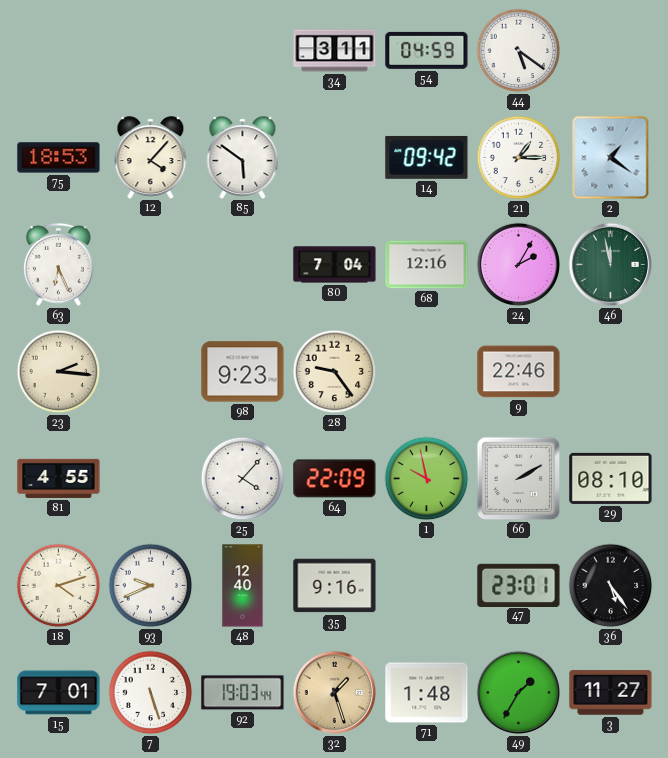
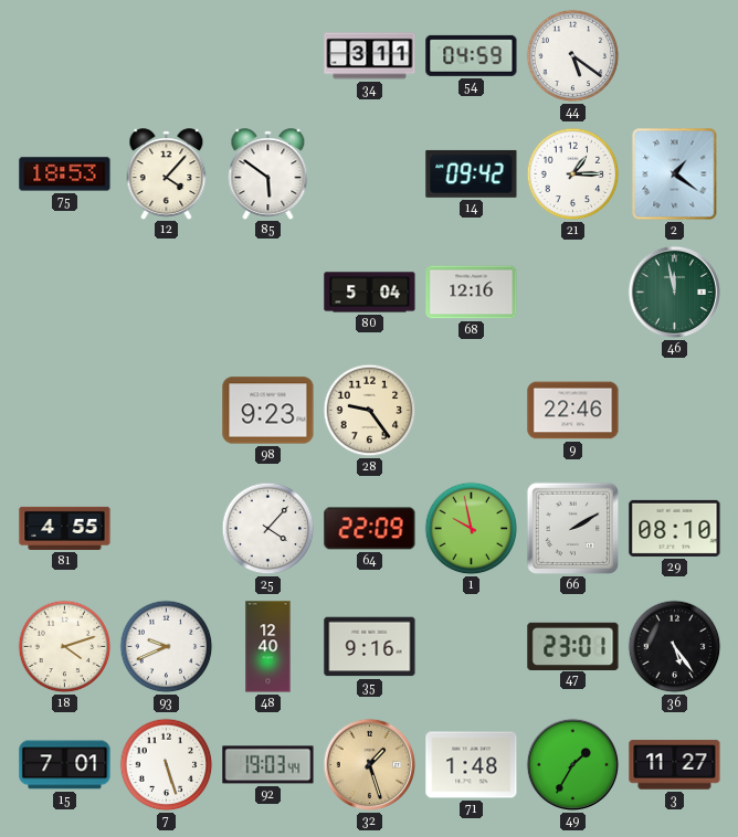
63: 6:26 -> none
80: 7:04 -> 5:04
24: 2:05 -> none
23: 2:16 -> none
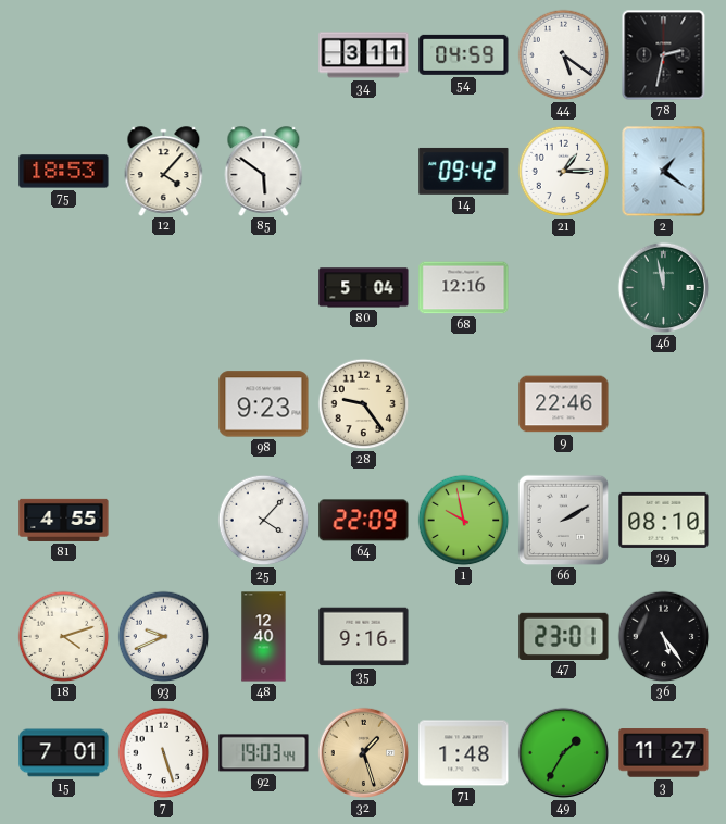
78: none -> 2:32
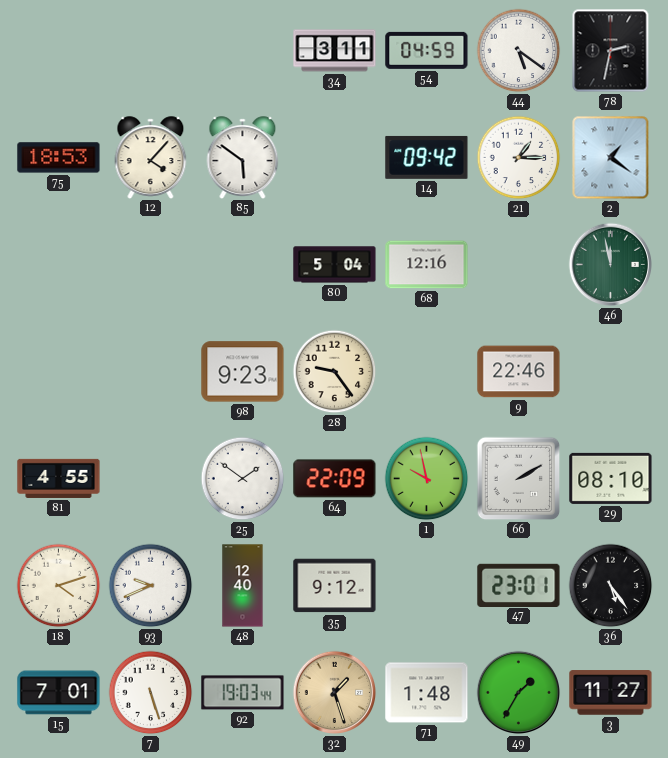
25: 4:07 -> 1:51
35: 9:16 -> 9:12
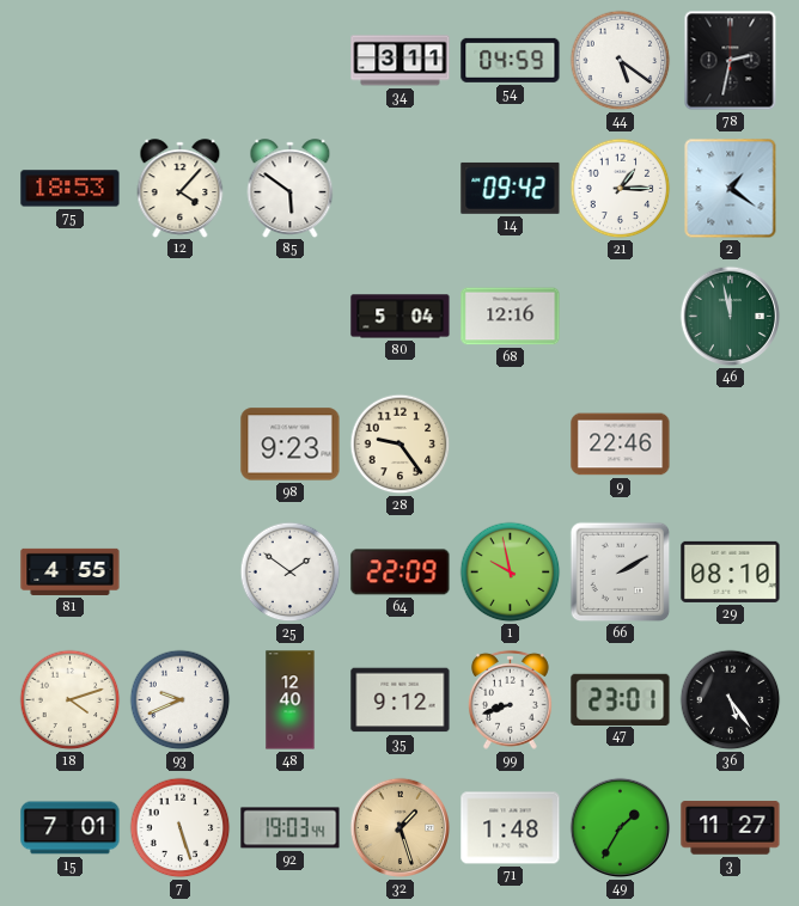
99: none -> 8:42
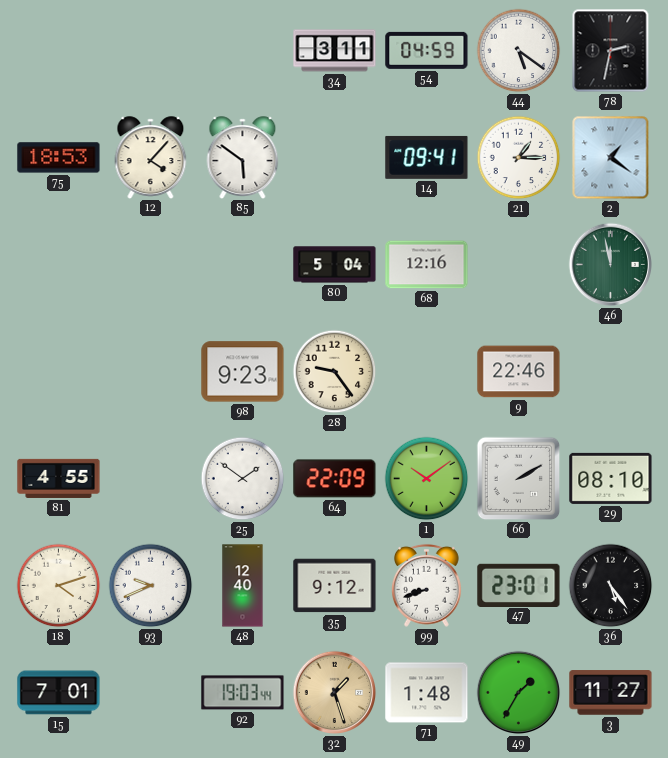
14: 09:42 -> 09:41
1: 9:58 -> 10:09
7: 5:27 -> none
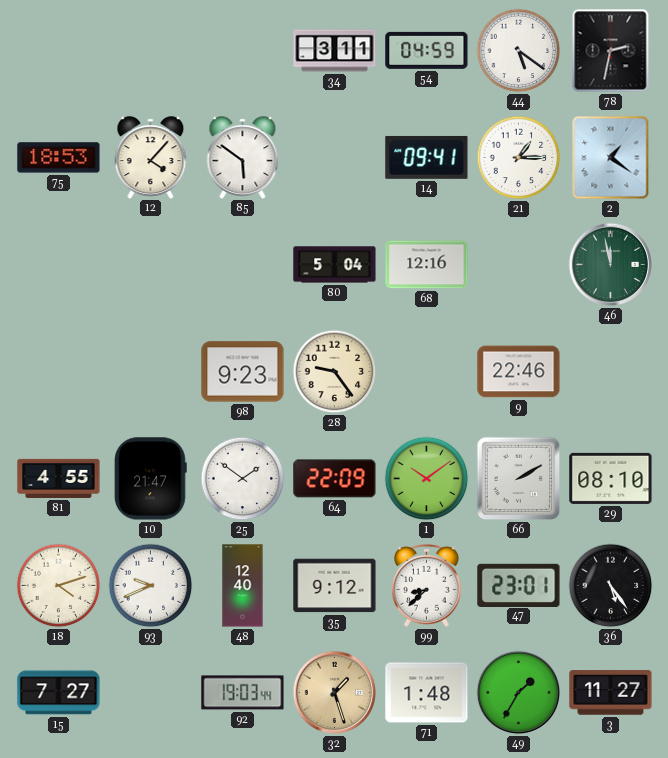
10: none -> 21:47
99: 8:42 -> 8:38
15: 7:01 -> 7:27
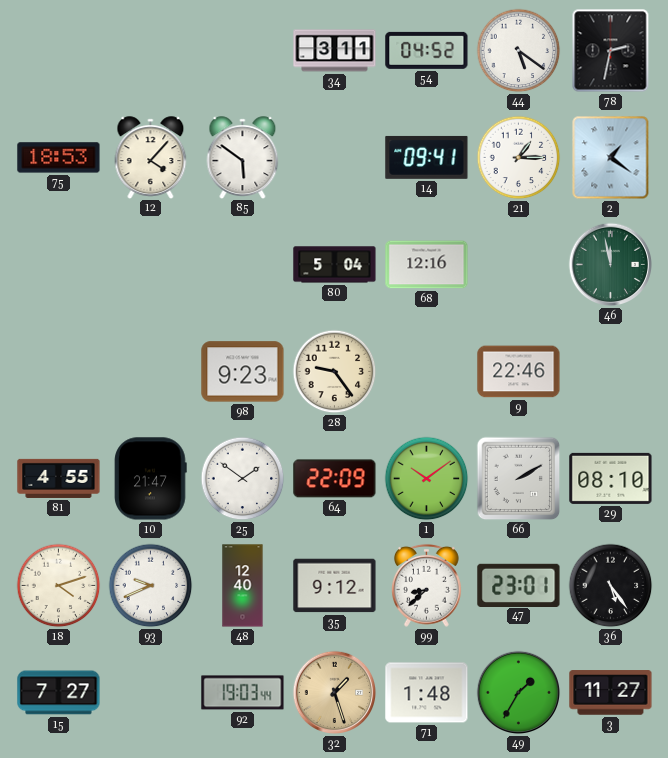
54: 04:59 -> 04:52
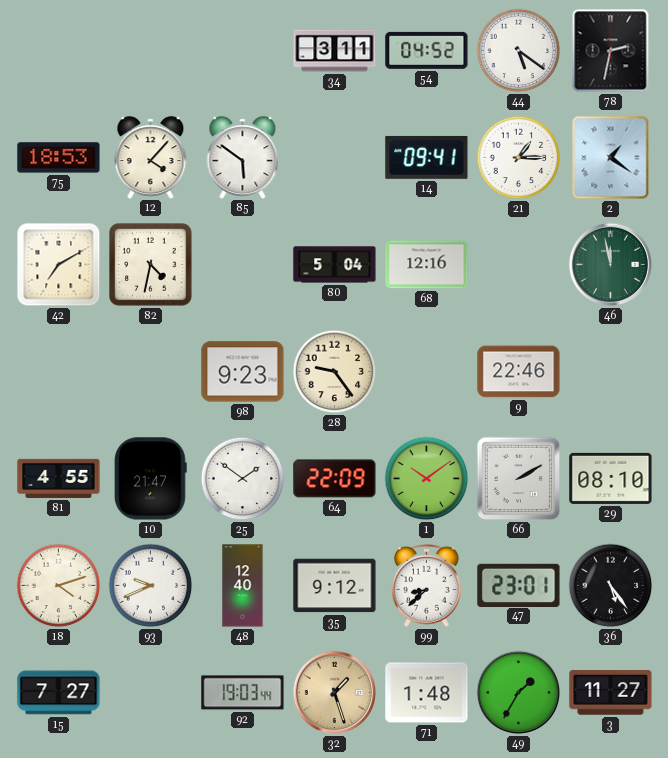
42: none -> 7:10
82: none -> 4:32
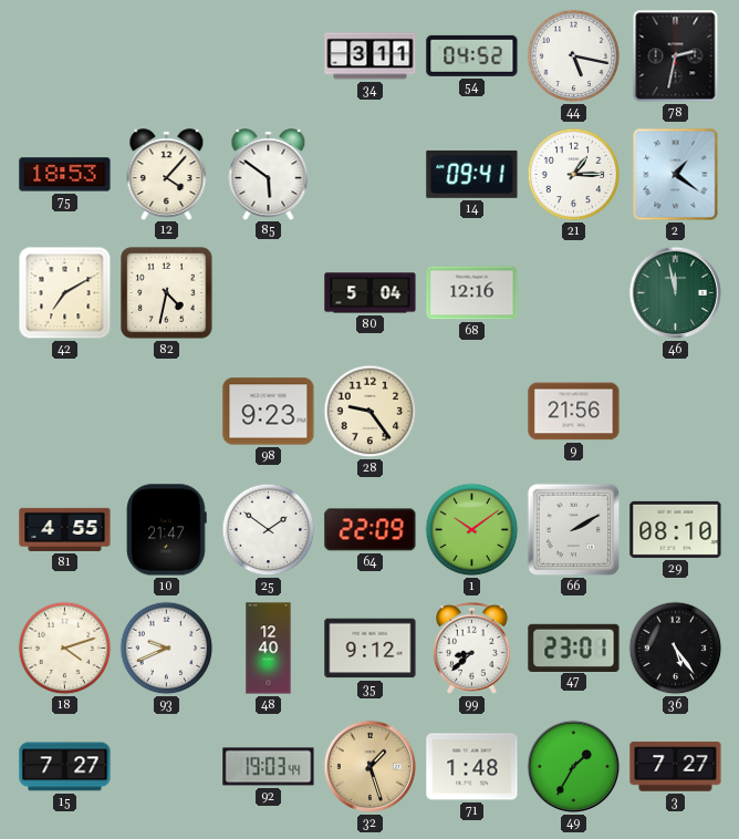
44: 5:21 -> 5:17
9: 22:46 -> 21:56
3: 11:27 -> 7:27
